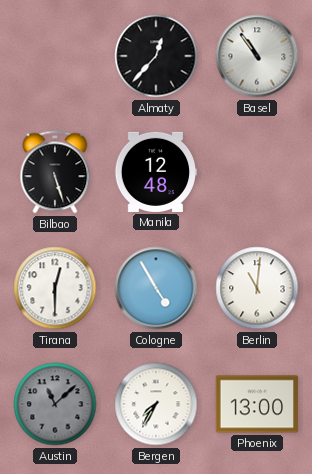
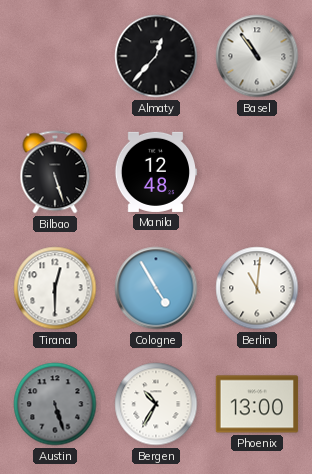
Austin: 11:08 -> 5:27
Bergen: 7:35 -> 10:35
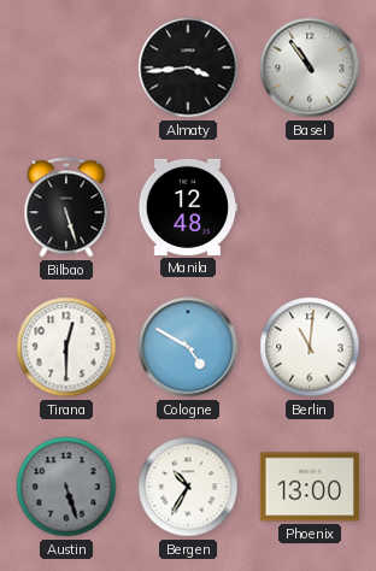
Almaty: 12:37 -> 3:44
Cologne: 4:55 -> 4:50
